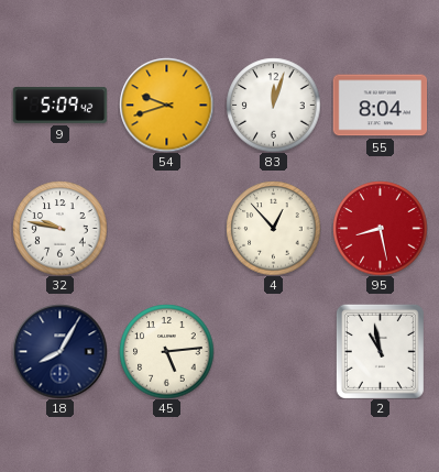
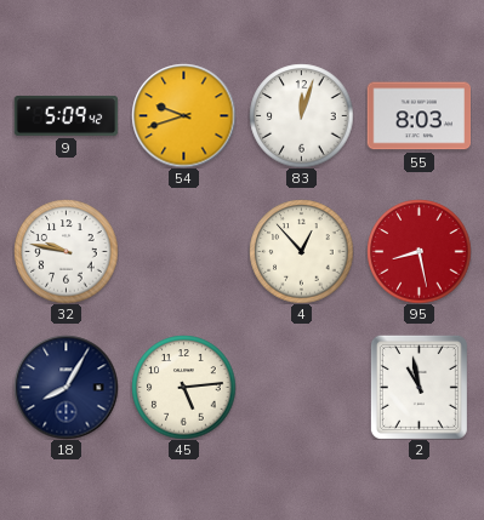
55: 8:04 -> 8:03
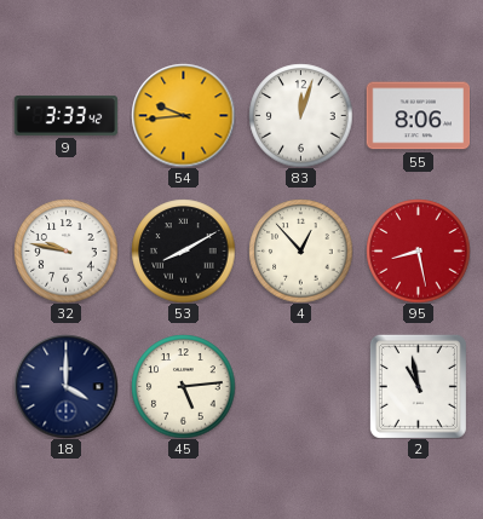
9: 5:09 -> 3:33
54: 9:42 -> 9:44
55: 8:03 -> 8:06
53: none -> 8:10
18: 8:05 -> 4:00
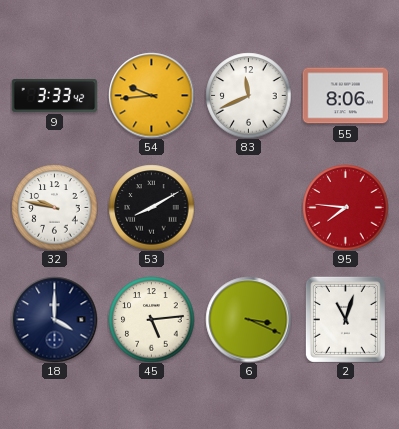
83: 12:03 -> 11:41
4: 12:53 -> none
95: 8:28 -> 7:46
6: none -> 3:19
2: 10:58 -> 11:03
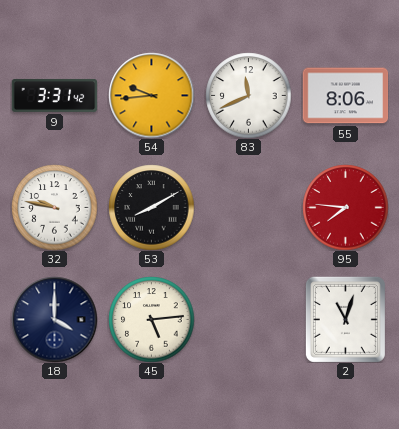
9: 3:33 -> 3:31
6: 3:19 -> none
